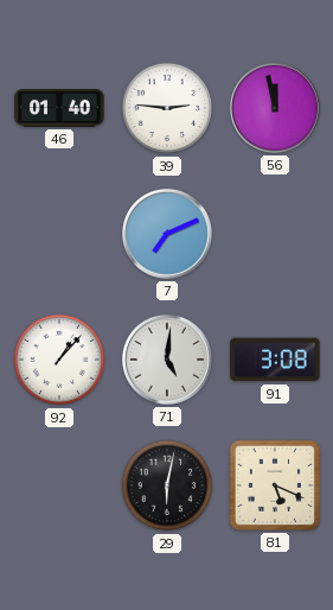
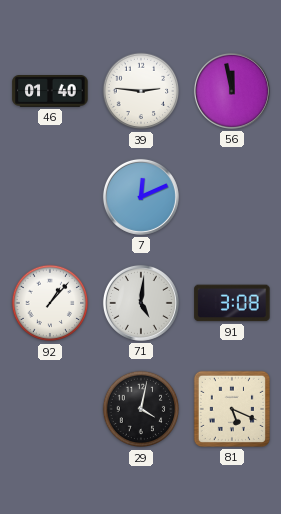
7: 7:11 -> 12:11
29: 6:02 -> 4:02
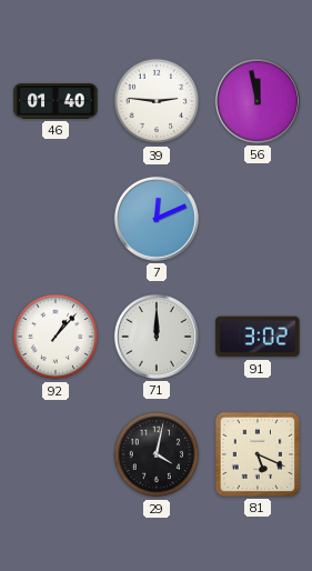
71: 5:01 -> 12:00
91: 3:08 -> 3:02
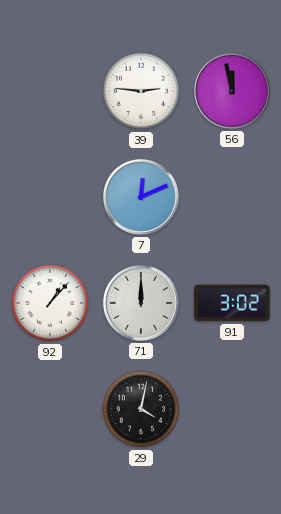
46: 01:40 -> none
81: 5:19 -> none
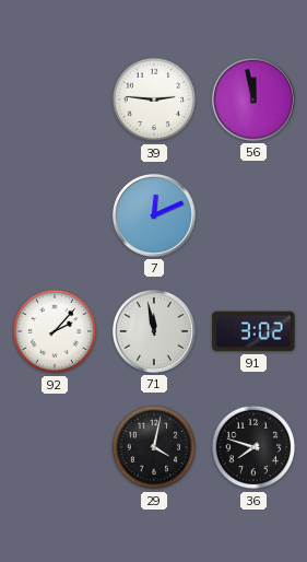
92: 1:07 -> 2:07
71: 12:00 -> 11:58
36: none -> 7:48
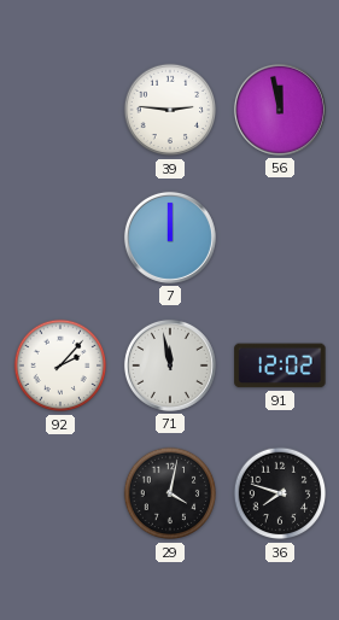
7: 12:11 -> 12:00
91: 3:02 -> 12:02
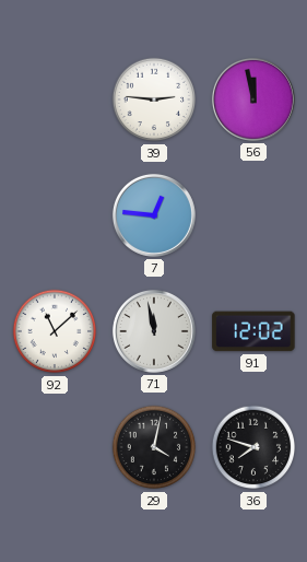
7: 12:00 -> 12:46
92: 2:07 -> 11:08
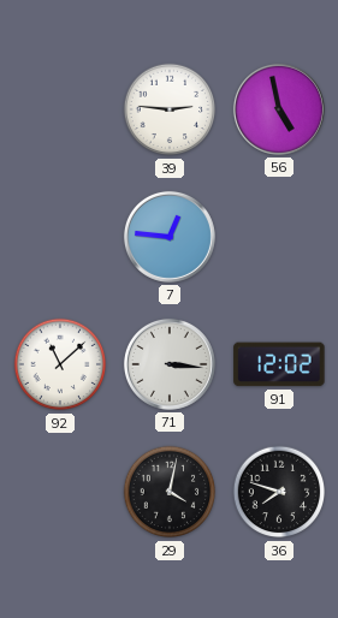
56: 11:58 -> 4:58
71: 11:58 -> 3:16
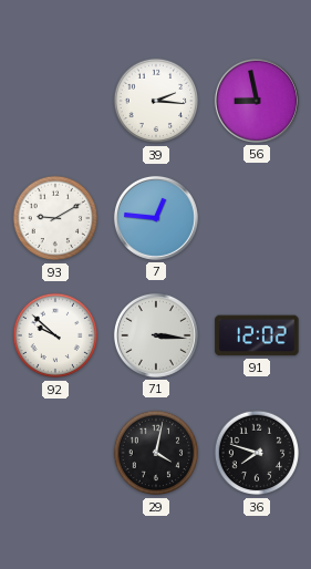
39: 2:46 -> 2:16
56: 4:58 -> 8:58
93: none -> 9:10
92: 11:08 -> 9:52
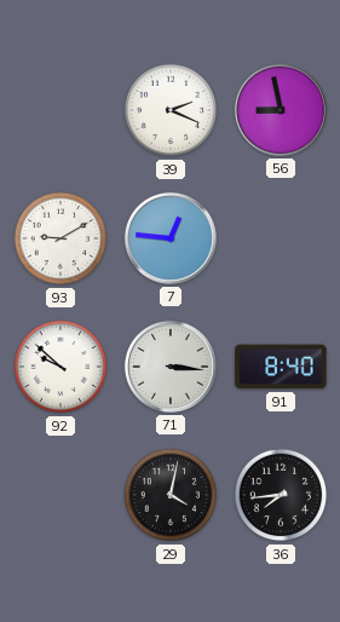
39: 2:16 -> 2:19
91: 12:02 -> 8:40
36: 7:48 -> 7:44
